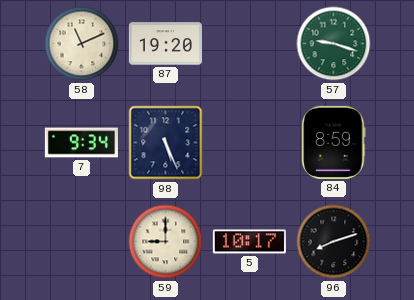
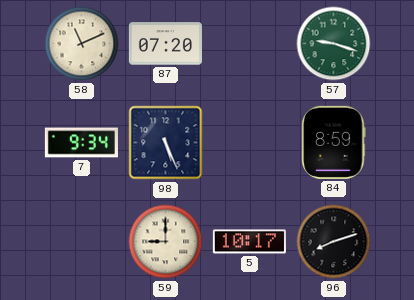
87: 19:20 -> 07:20
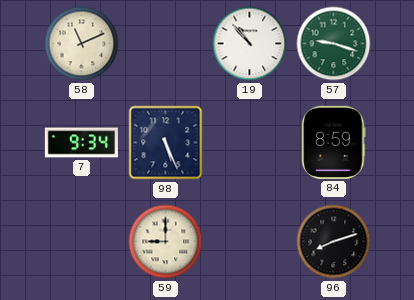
87: 07:20 -> none
19: none -> 10:53
5: 10:17 -> none
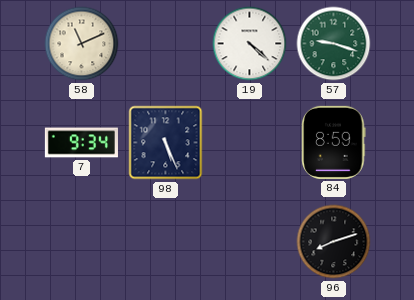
19: 10:53 -> 4:22
59: 9:00 -> none
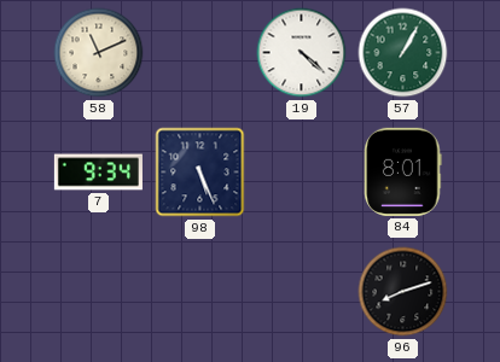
57: 9:18 -> 1:05
84: 8:59 -> 8:01
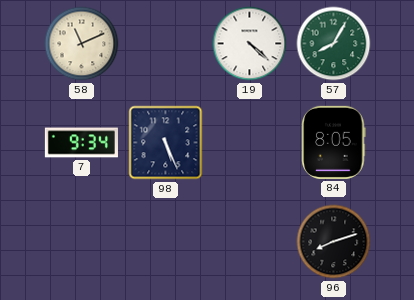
57: 1:05 -> 8:05
84: 8:01 -> 8:05
